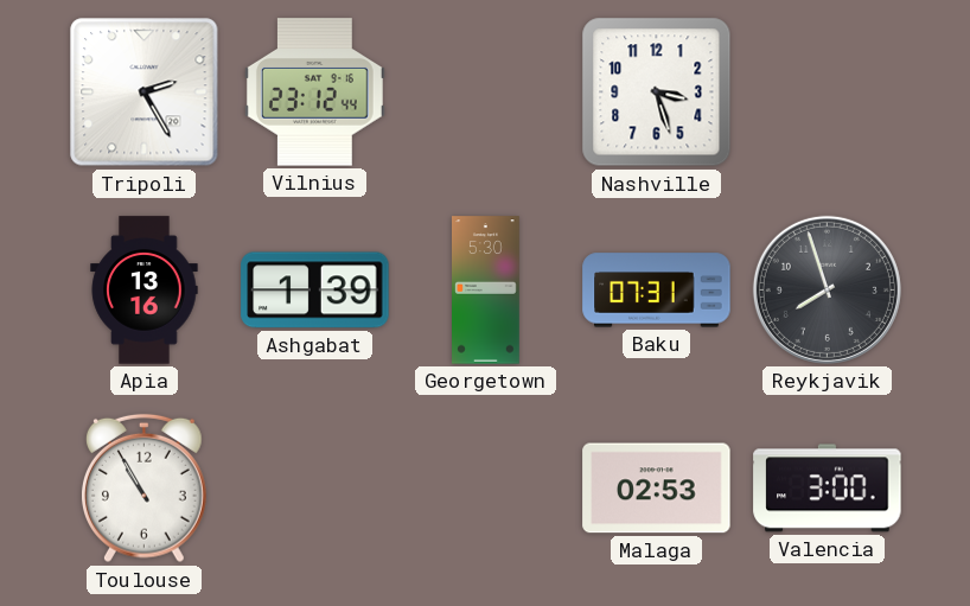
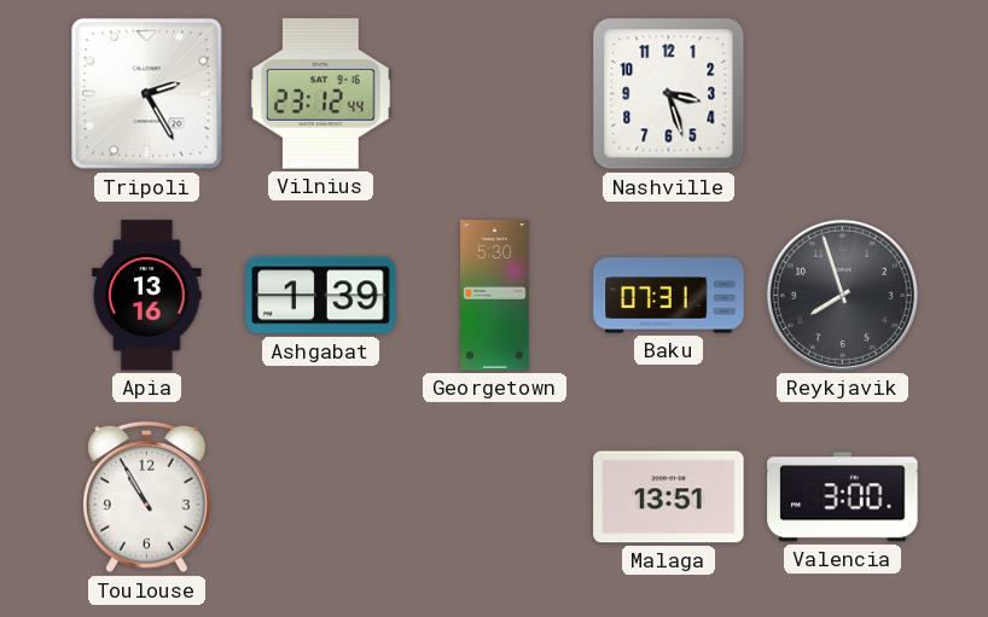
Malaga: 02:53 -> 13:51
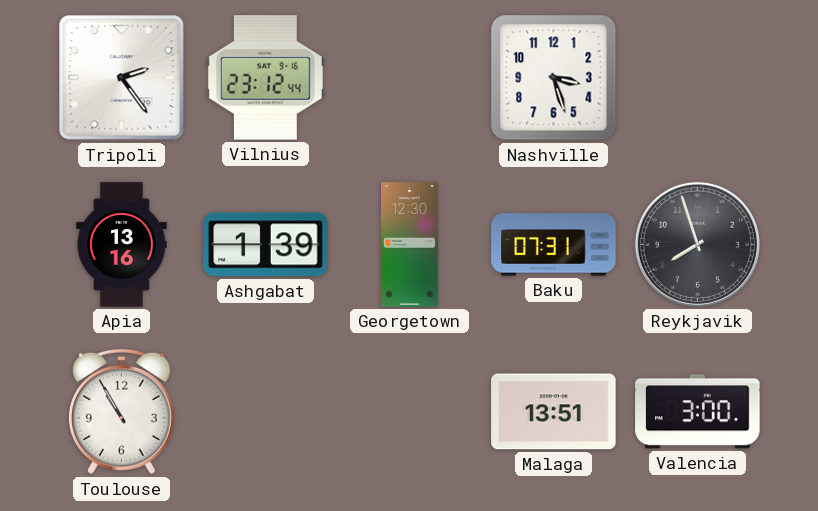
Tripoli: 2:25 -> 2:24
Georgetown: 5:30 -> 12:30
